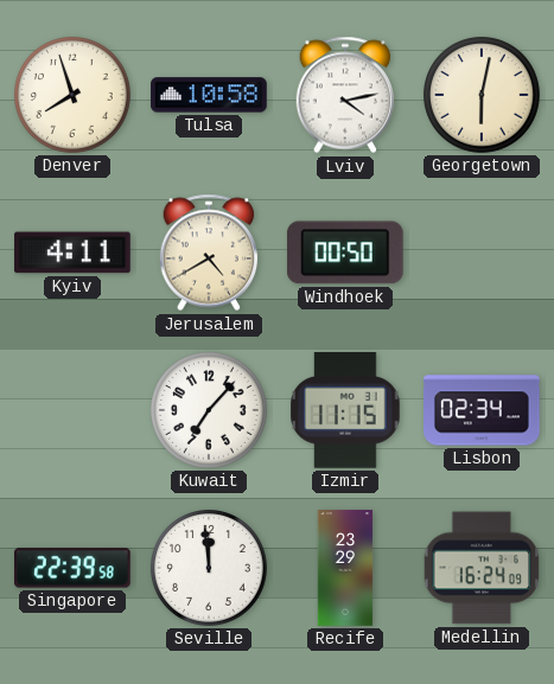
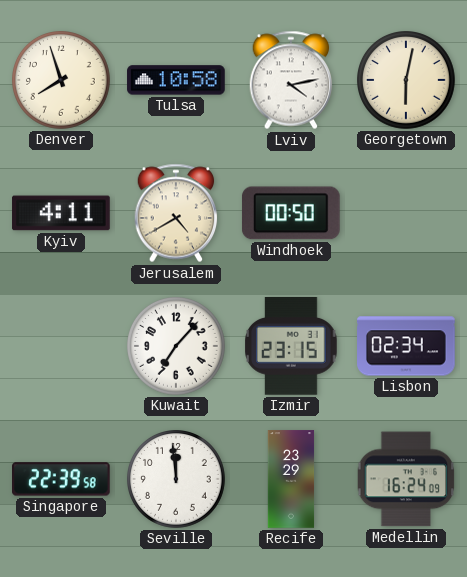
Izmir: 11:15 -> 23:15
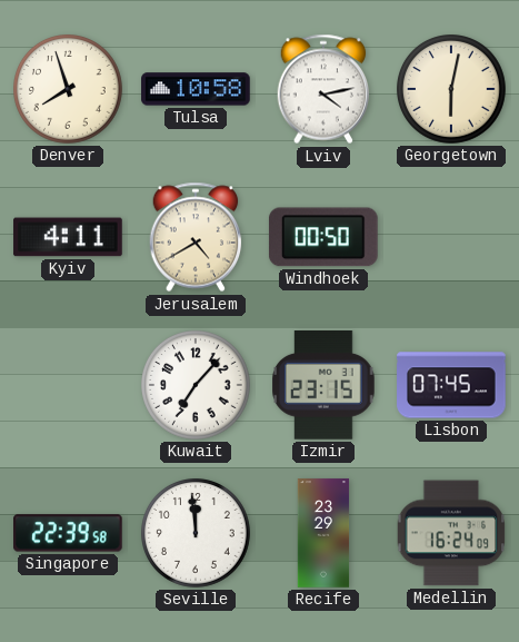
Lisbon: 02:34 -> 07:45
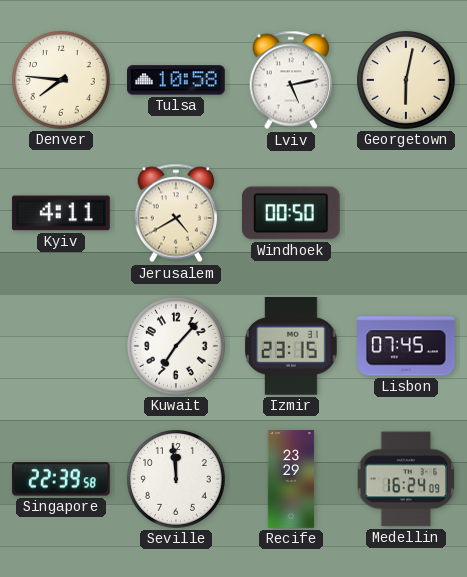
Denver: 7:57 -> 7:46
Lviv: 4:13 -> 5:13
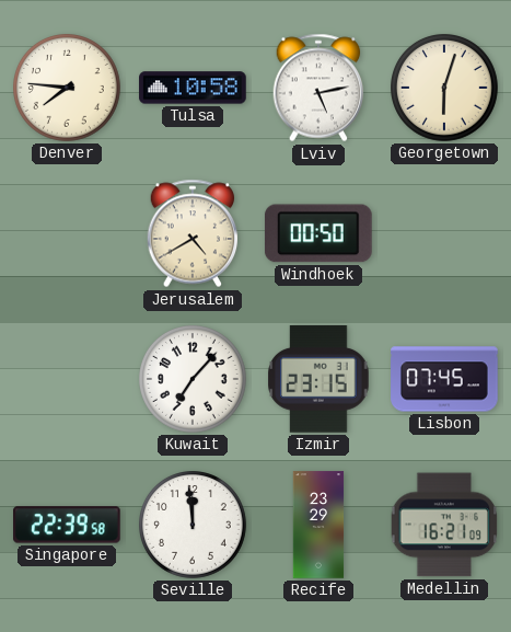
Georgetown: 6:02 -> 6:03
Kyiv: 4:11 -> none
Medellin: 16:24 -> 16:21
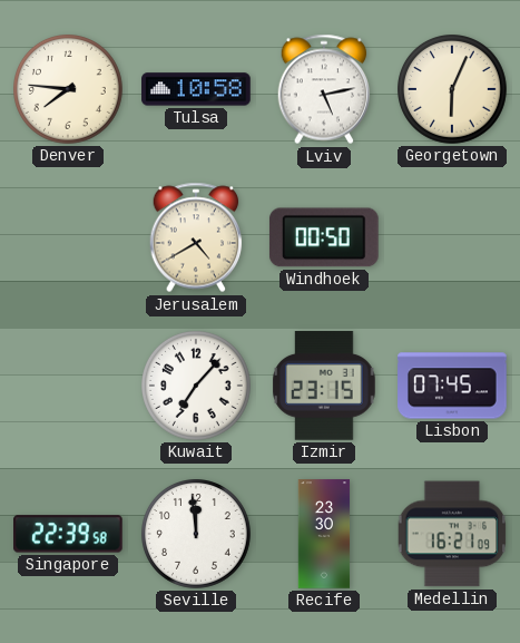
Georgetown: 6:03 -> 6:04
Recife: 23:29 -> 23:30
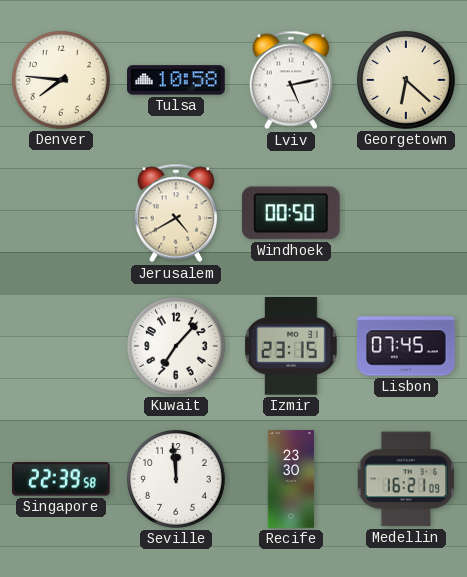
Georgetown: 6:04 -> 6:22
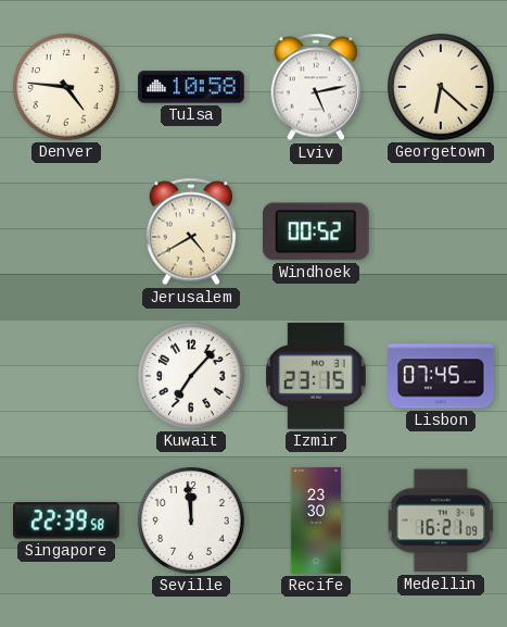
Denver: 7:46 -> 4:46
Windhoek: 00:50 -> 00:52
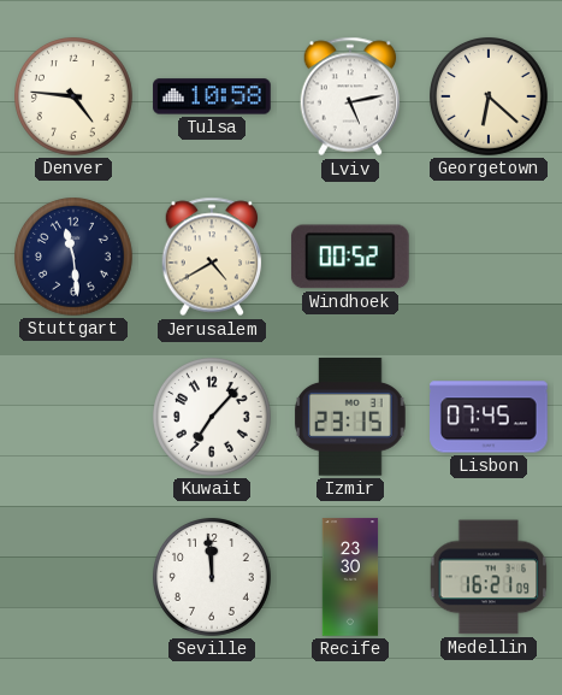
Stuttgart: none -> 11:29
Singapore: 22:39 -> none
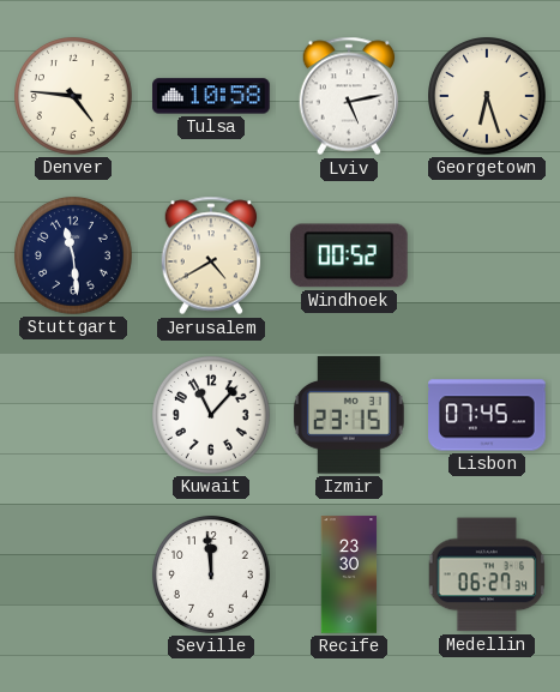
Georgetown: 6:22 -> 6:27
Kuwait: 7:07 -> 11:07
Medellin: 16:21 -> 06:27
